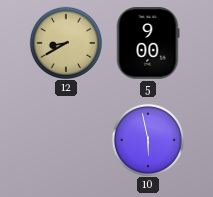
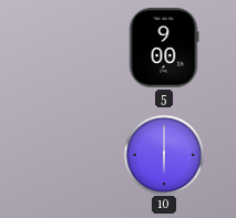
12: 8:40 -> none
10: 5:58 -> 6:00
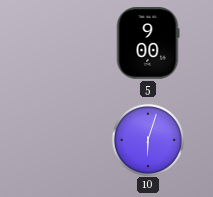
10: 6:00 -> 6:03
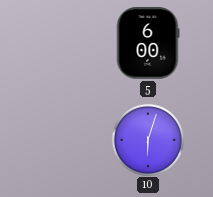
5: 9:00 -> 6:00
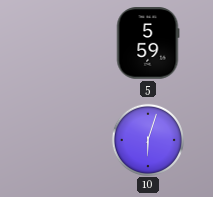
5: 6:00 -> 5:59
